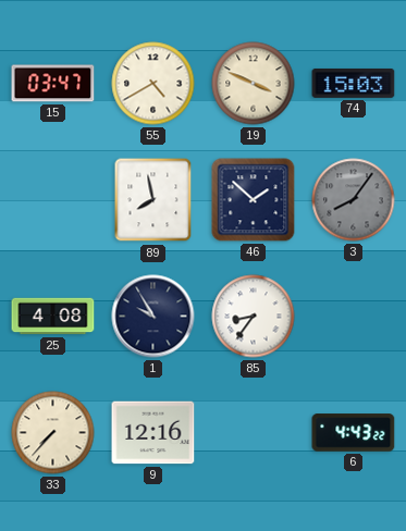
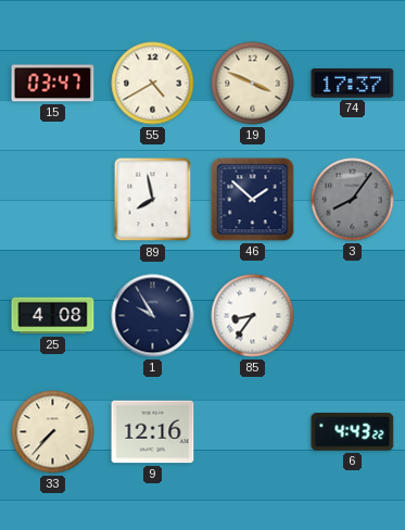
74: 15:03 -> 17:37
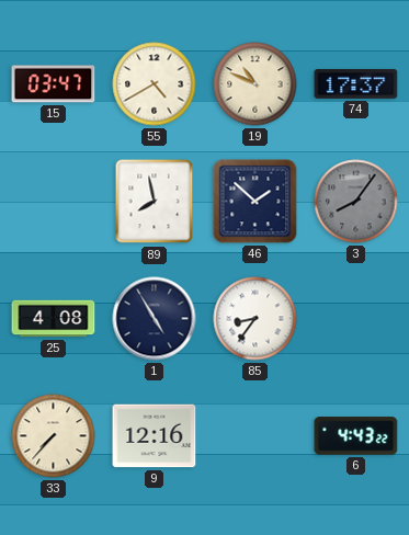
19: 3:49 -> 10:49
1: 9:55 -> 4:55
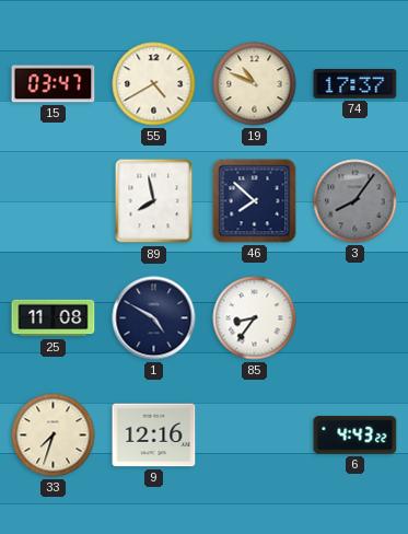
46: 1:52 -> 7:52
25: 4:08 -> 11:08
1: 4:55 -> 4:50
33: 7:37 -> 7:33
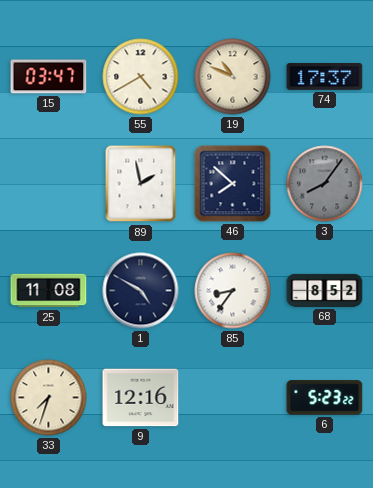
89: 7:58 -> 1:58
68: none -> 8:52
6: 4:43 -> 5:23
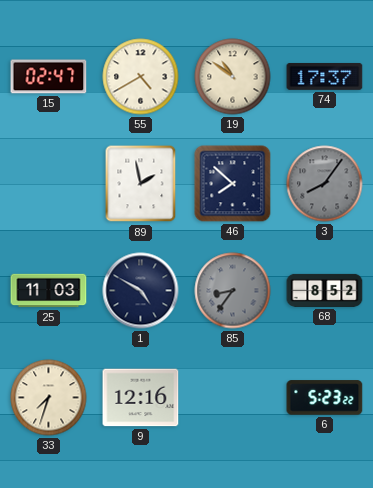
15: 03:47 -> 02:47
19: 10:49 -> 10:51
25: 11:08 -> 11:03
85 dial: white -> grey
